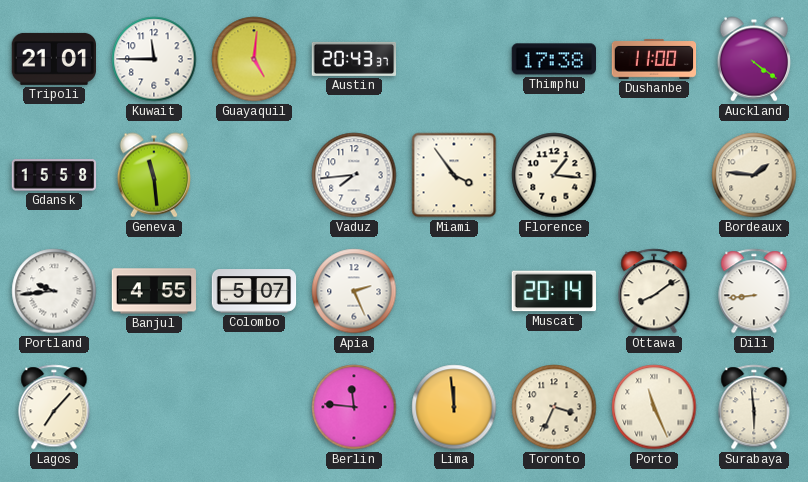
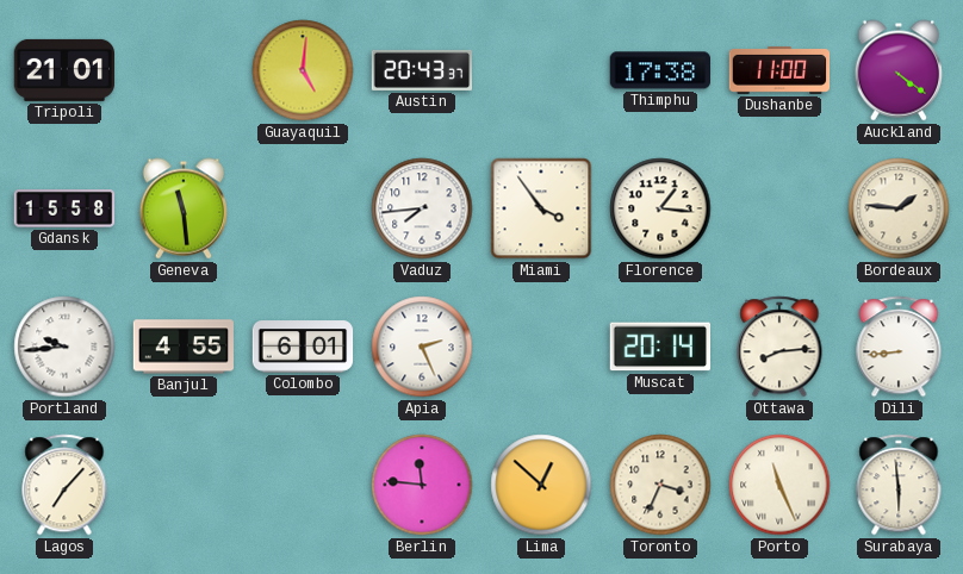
Kuwait: 11:45 -> none
Colombo: 5:07 -> 6:01
Ottawa: 8:09 -> 8:14
Lima: 11:59 -> 12:52
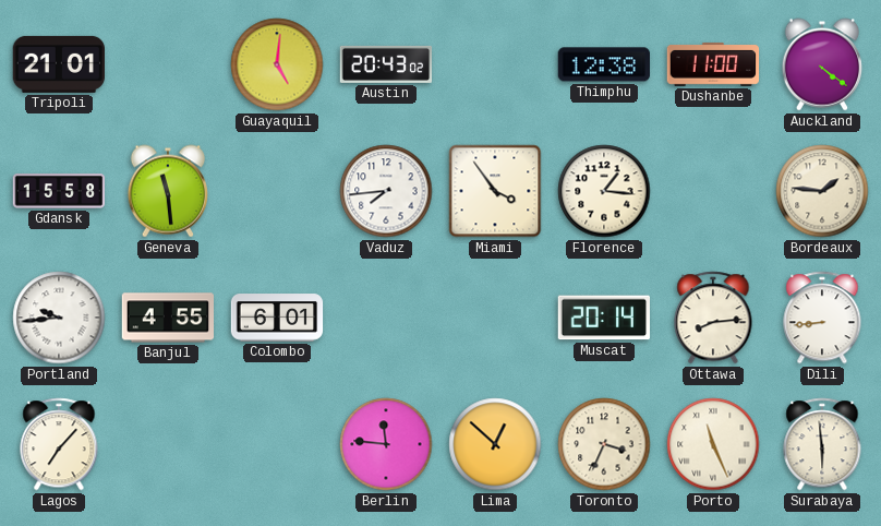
Austin: 20:43:37 -> 20:43:02
Thimphu: 17:38 -> 12:38
Apia: 2:26 -> none
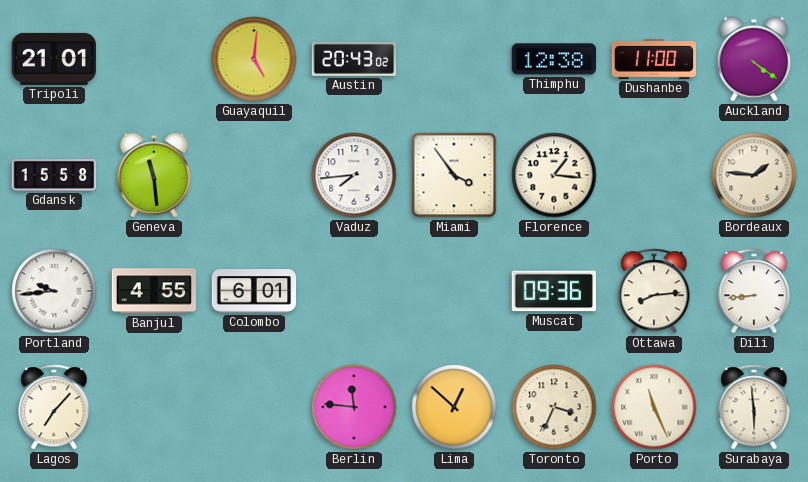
Muscat: 20:14 -> 09:36
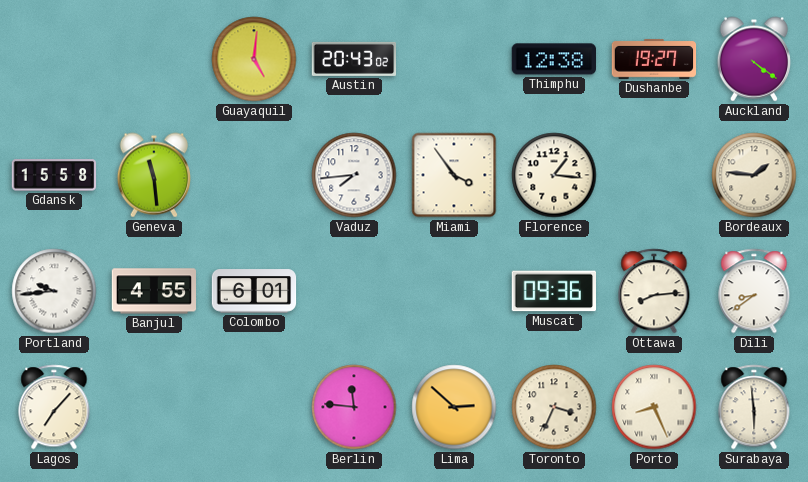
Tripoli: 21:01 -> none
Dushanbe: 11:00 -> 19:27
Dili: 8:44 -> 8:39
Lima: 12:52 -> 2:52
Porto: 11:26 -> 8:26
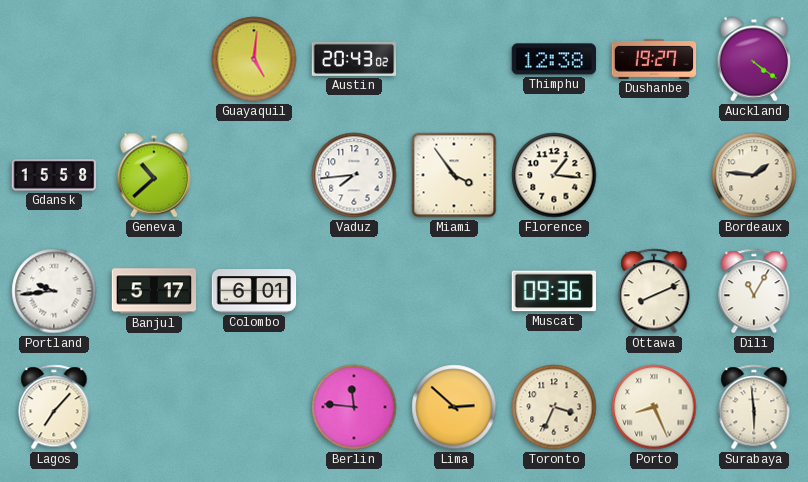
Geneva: 11:29 -> 10:38
Banjul: 4:55 -> 5:17
Ottawa: 8:14 -> 8:11
Dili: 8:39 -> 11:05
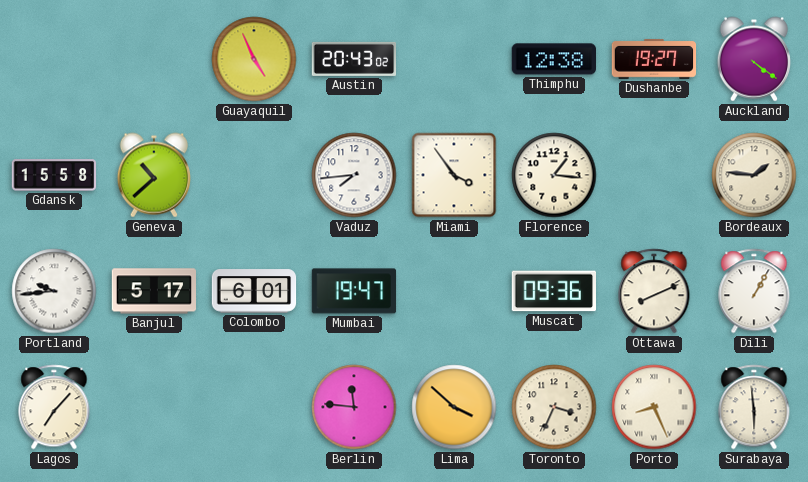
Guayaquil: 5:01 -> 4:56
Mumbai: none -> 19:47
Dili: 11:05 -> 1:05
Lima: 2:52 -> 3:52
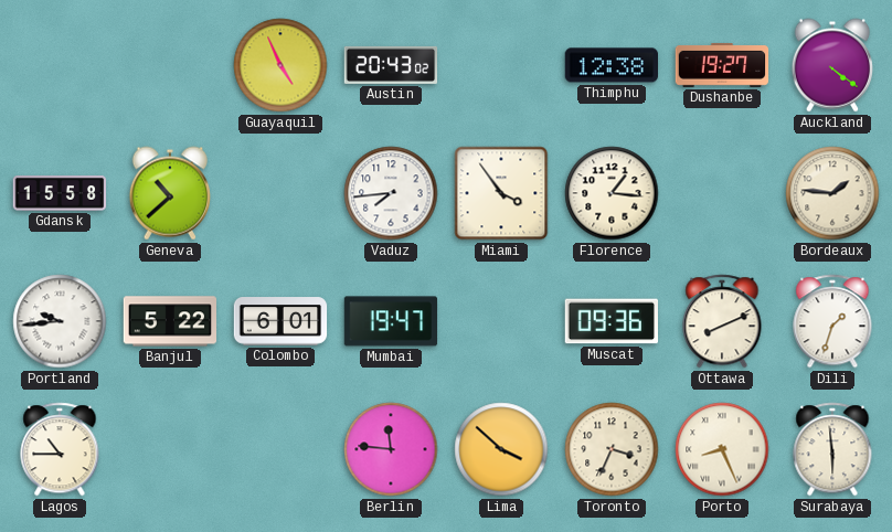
Banjul: 5:17 -> 5:22
Dili: 1:05 -> 1:33
Lagos: 7:07 -> 10:45
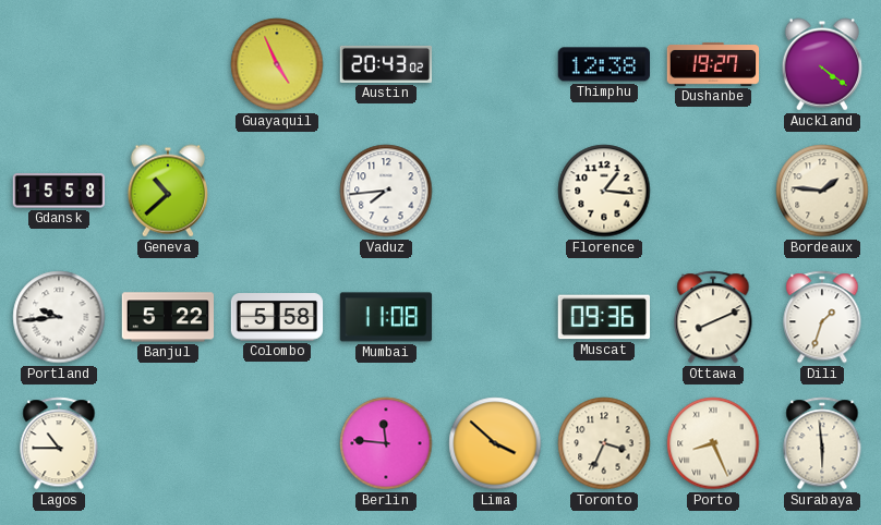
Miami: 3:54 -> none
Colombo: 6:01 -> 5:58
Mumbai: 19:47 -> 11:08
